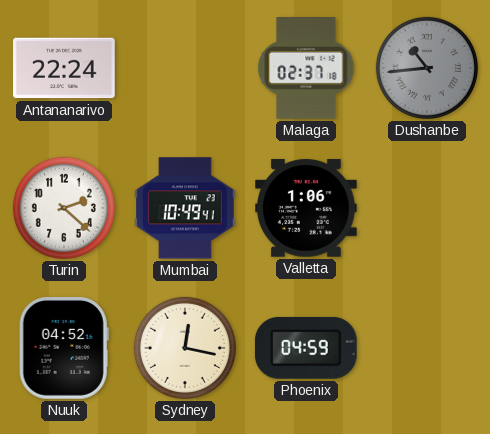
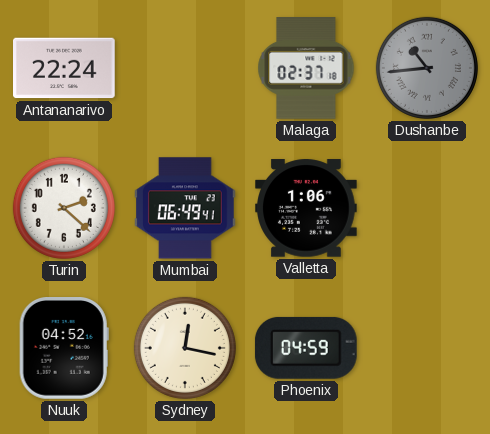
Mumbai: 10:49 -> 06:49
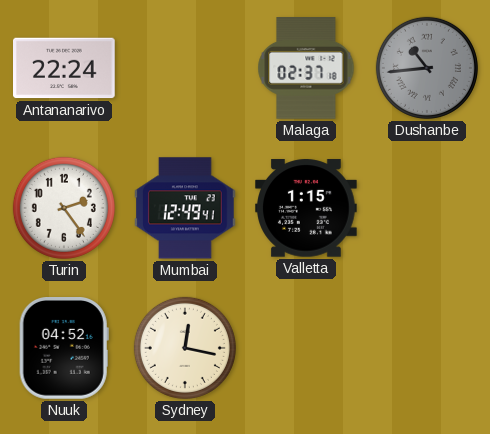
Turin: 2:22 -> 2:24
Mumbai: 06:49 -> 12:49
Valletta: 1:06 -> 1:15
Phoenix: 04:59 -> none
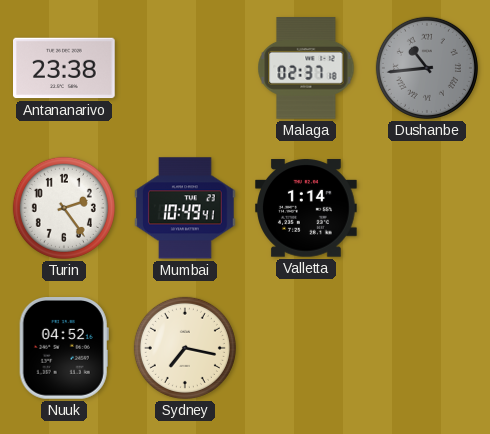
Antananarivo: 22:24 -> 23:38
Mumbai: 12:49 -> 10:49
Valletta: 1:15 -> 1:14
Sydney: 12:17 -> 7:17
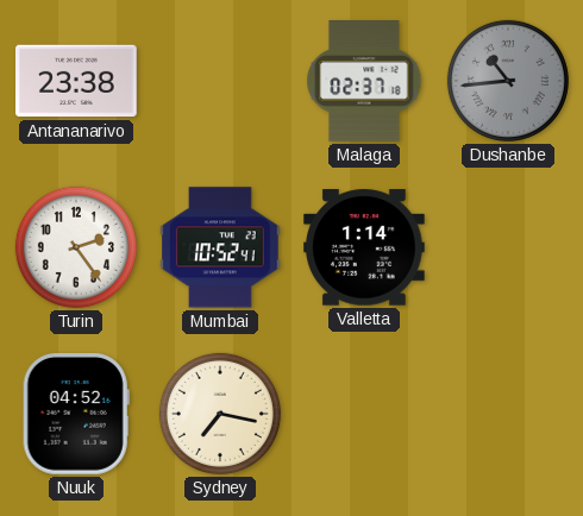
Mumbai: 10:49 -> 10:52
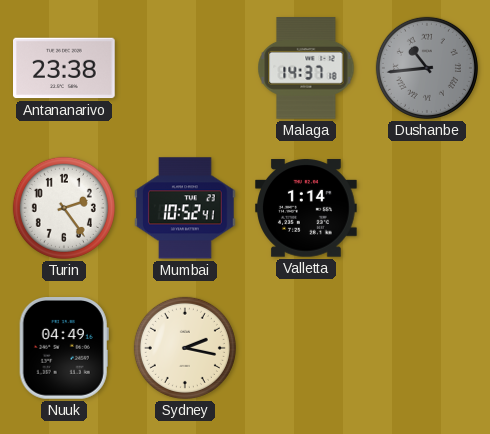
Malaga: 02:37 -> 14:37
Nuuk: 04:52 -> 04:49
Sydney: 7:17 -> 2:17
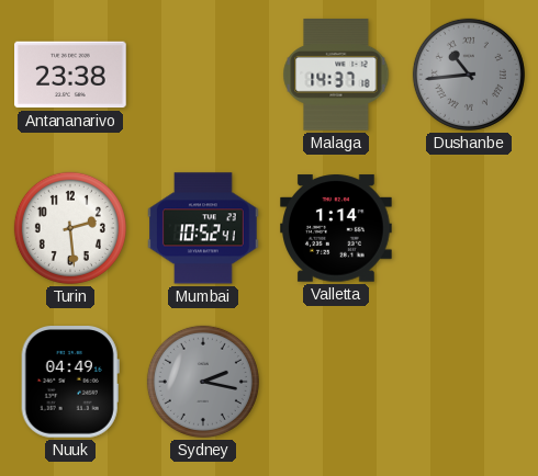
Turin: 2:24 -> 2:29
Sydney dial: cream -> grey
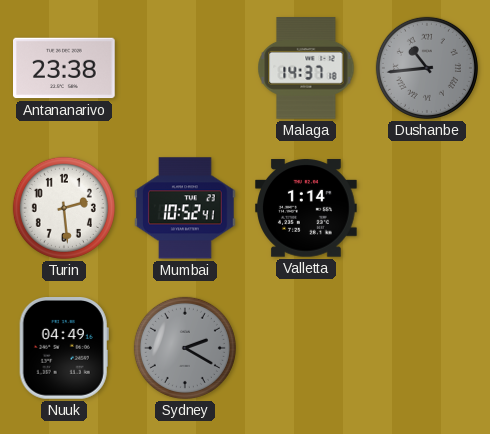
Sydney: 2:17 -> 2:20
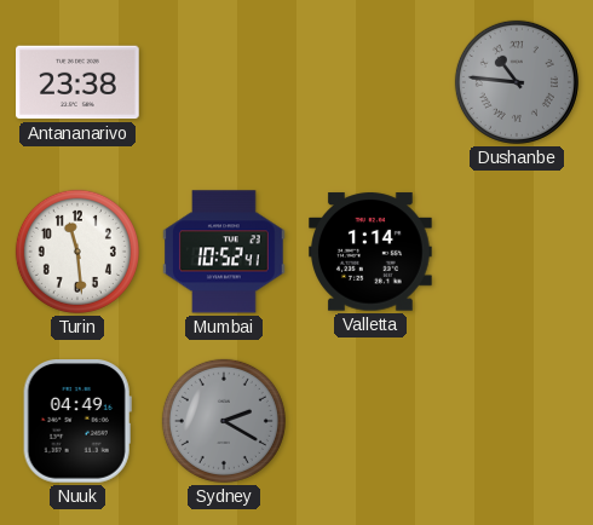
Malaga: 14:37 -> none
Dushanbe: 10:44 -> 10:46
Turin: 2:29 -> 11:29
